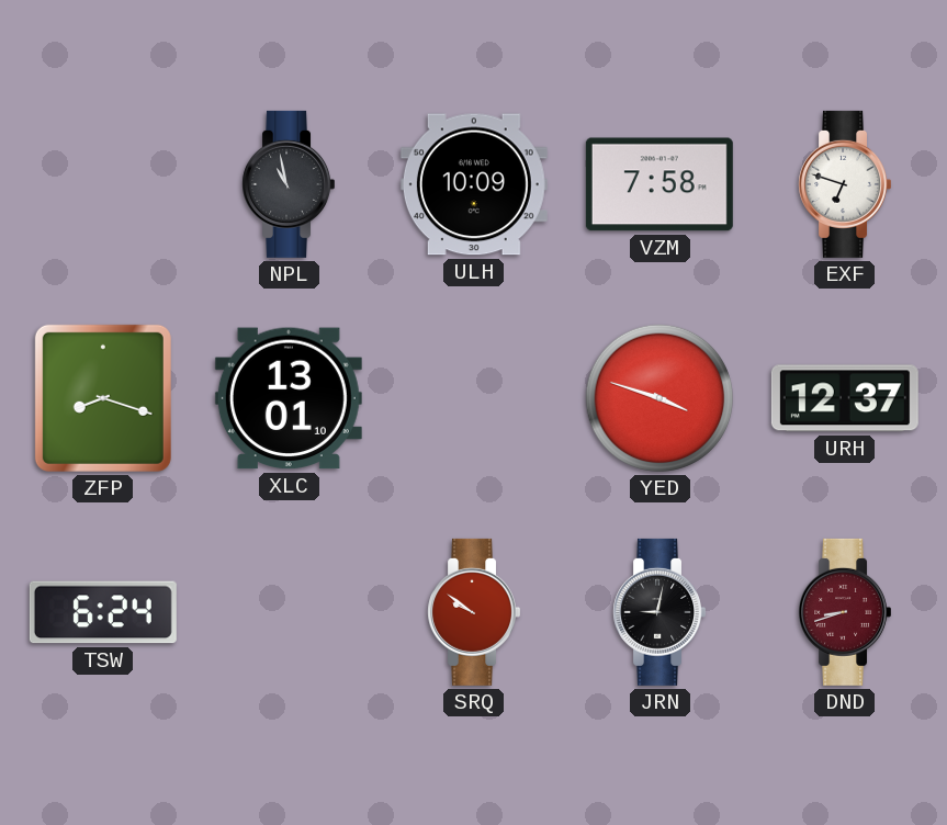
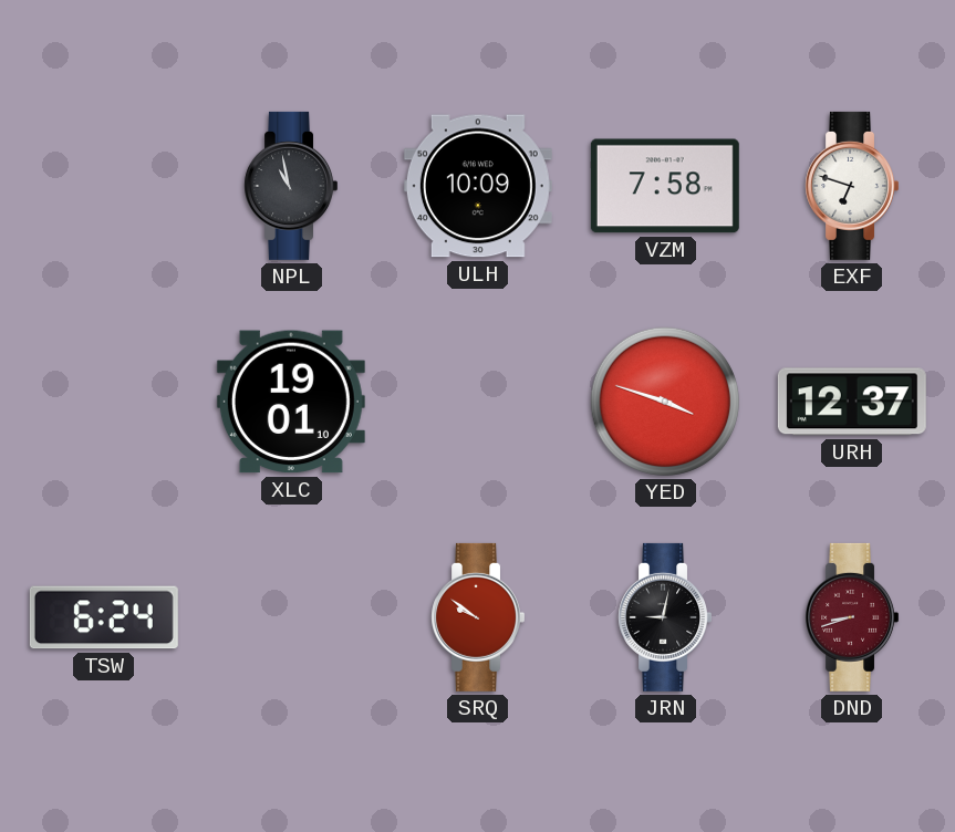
ZFP: 8:18 -> none
XLC: 13:01 -> 19:01
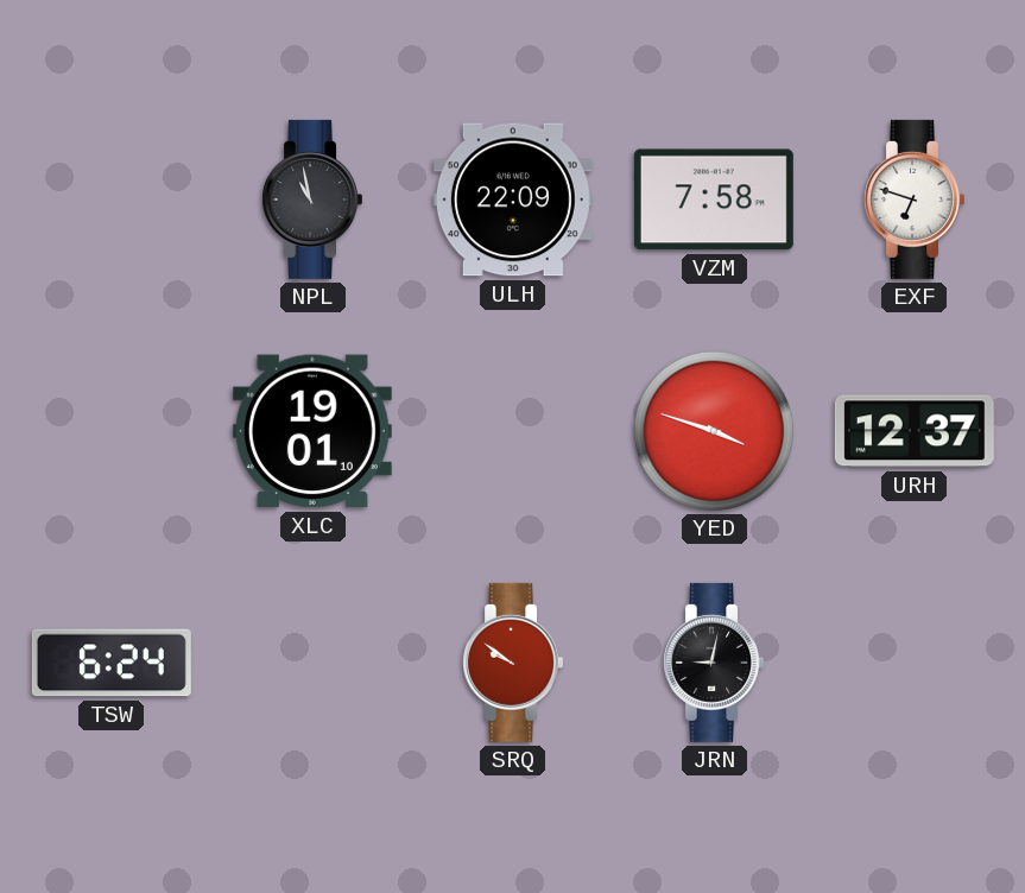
ULH: 10:09 -> 22:09
DND: 8:42 -> none
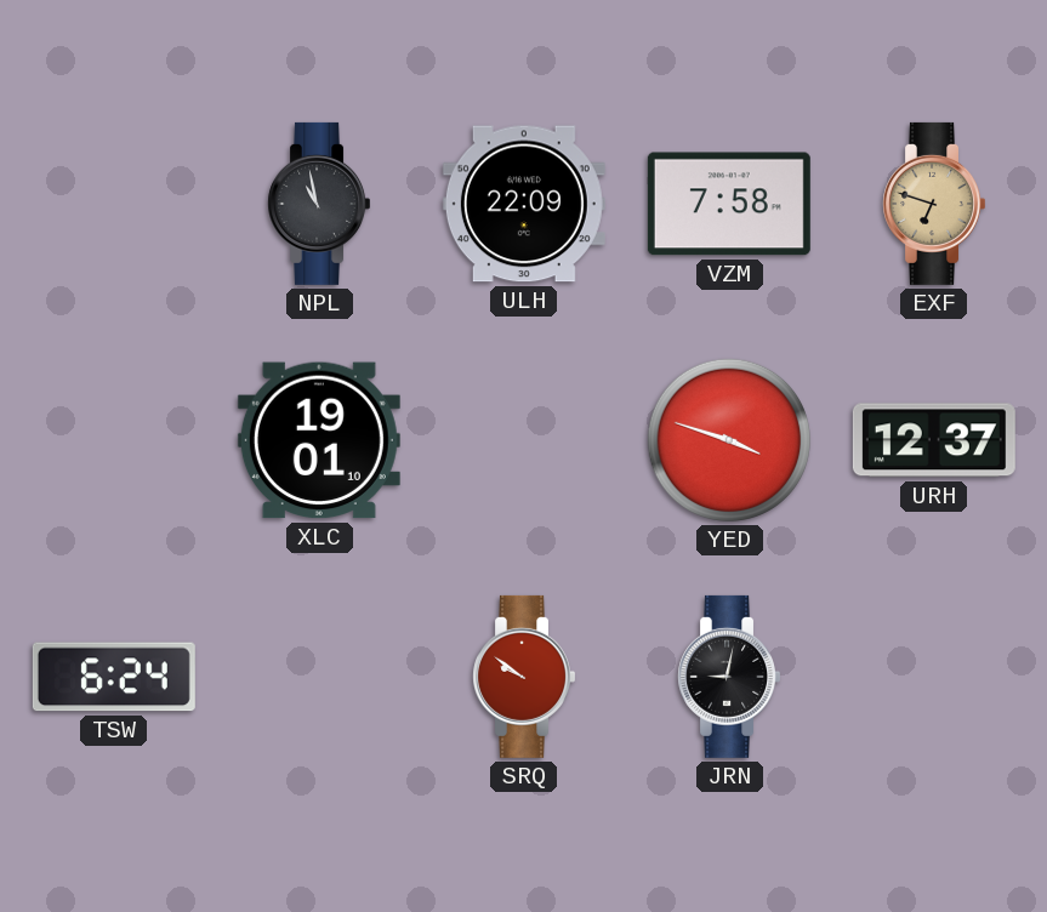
EXF dial: white -> champagne
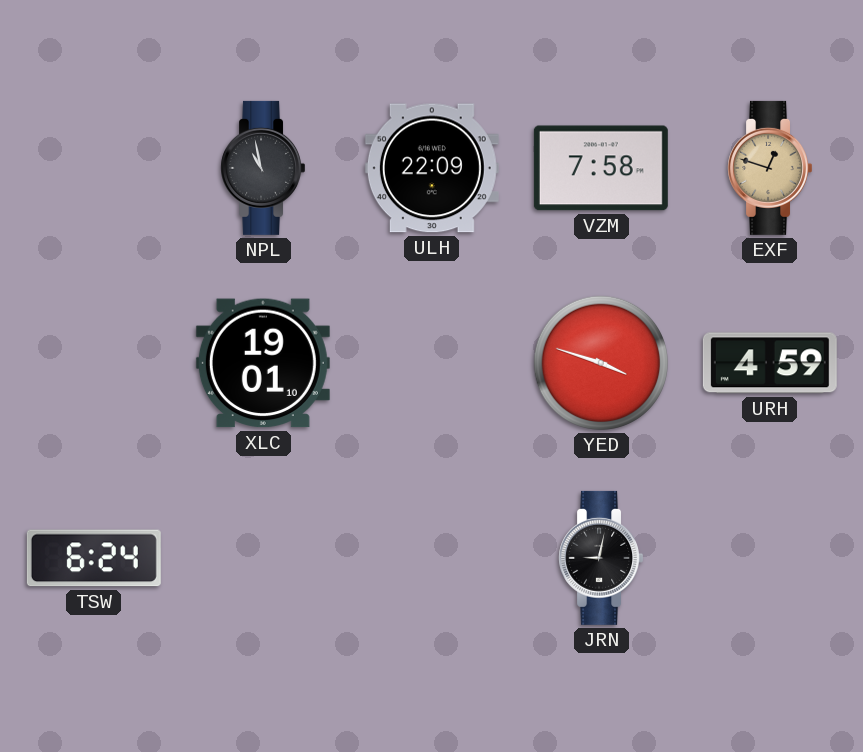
EXF: 6:48 -> 12:48
URH: 12:37 -> 4:59
SRQ: 9:51 -> none
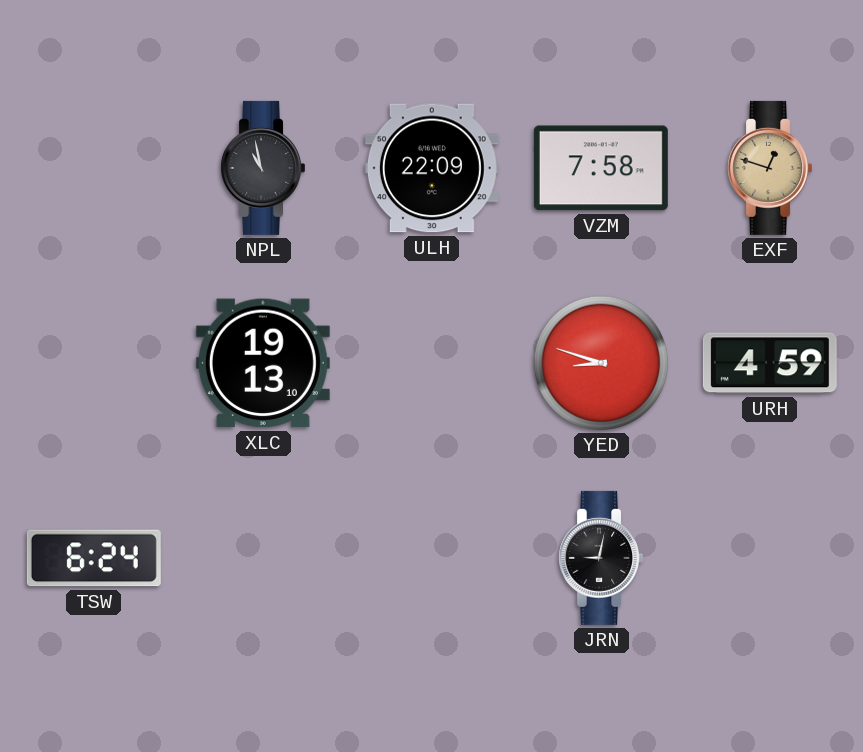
XLC: 19:01 -> 19:13
YED: 3:48 -> 8:48
